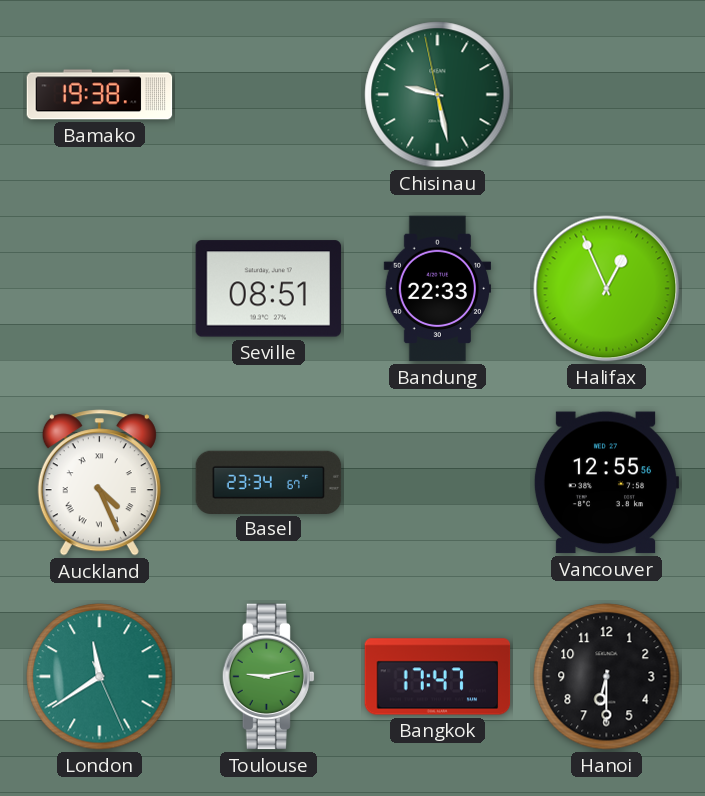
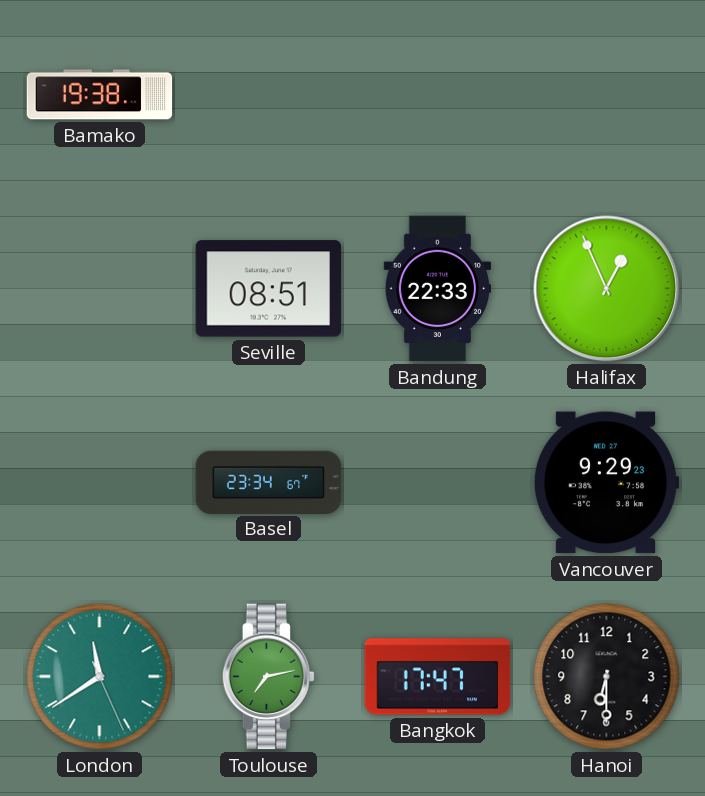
Chisinau: 9:27 -> none
Auckland: 4:26 -> none
Vancouver: 12:55 -> 9:29
Toulouse: 9:13 -> 7:13
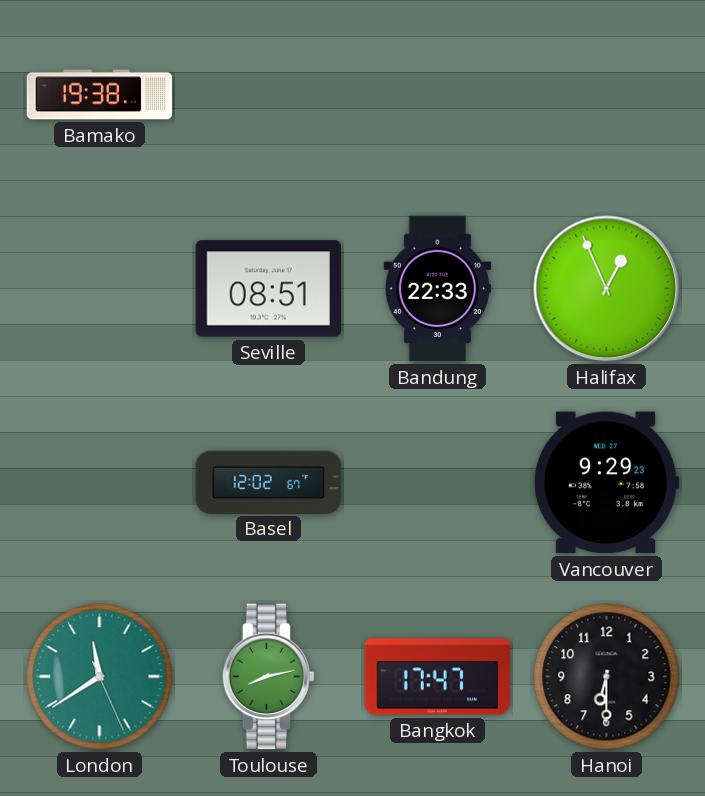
Basel: 23:34 -> 12:02
Toulouse: 7:13 -> 8:13
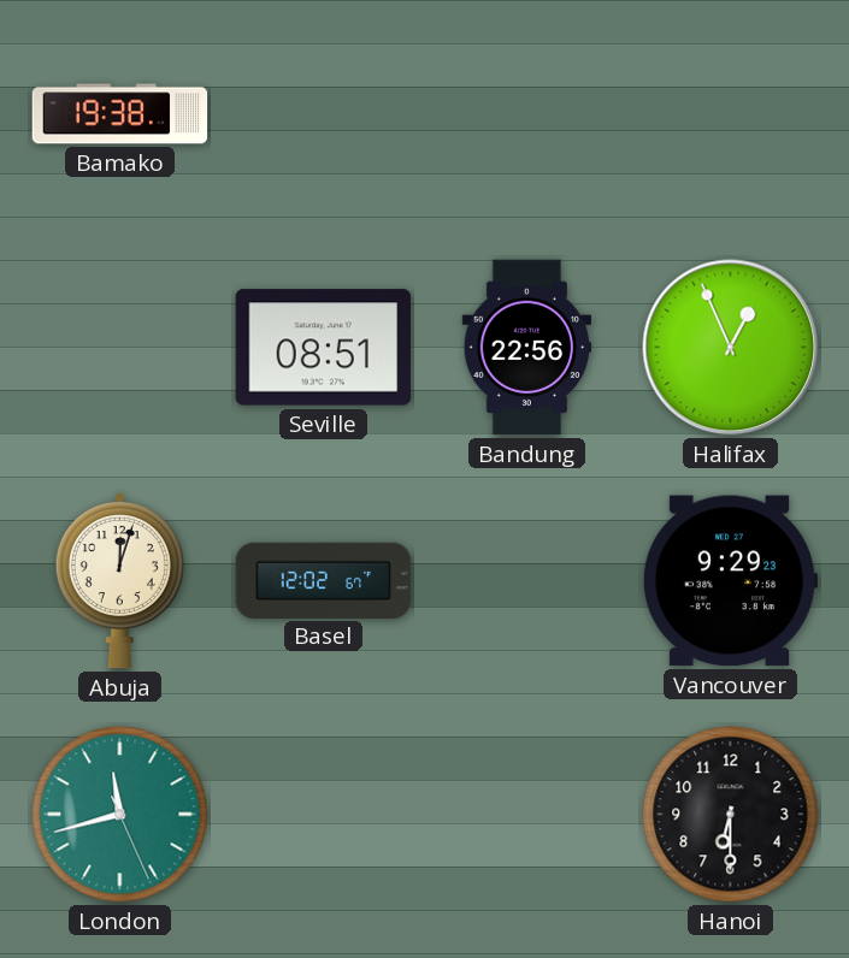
Bandung: 22:33 -> 22:56
Abuja: none -> 12:03
London: 11:39 -> 11:42
Toulouse: 8:13 -> none
Bangkok: 17:47 -> none
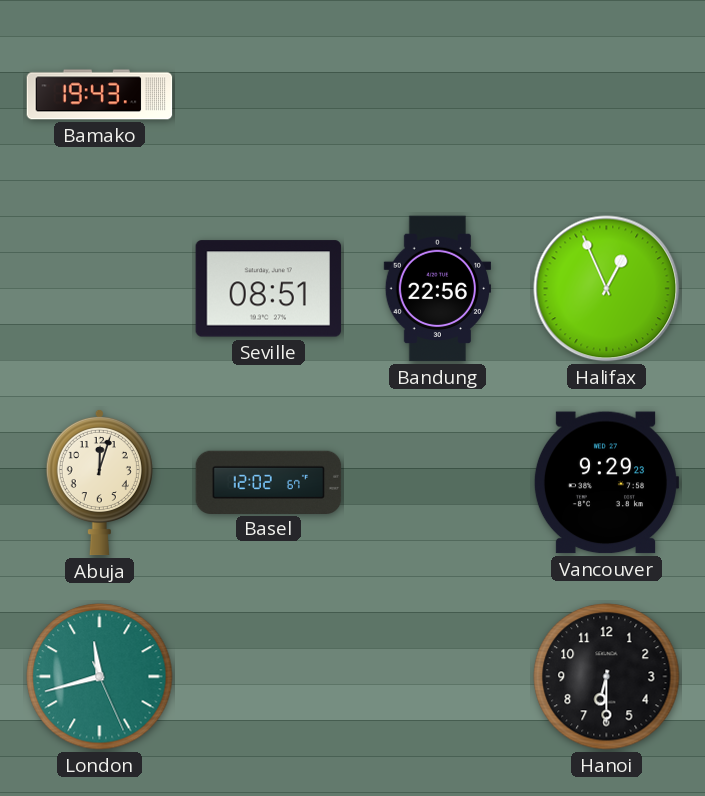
Bamako: 19:38 -> 19:43
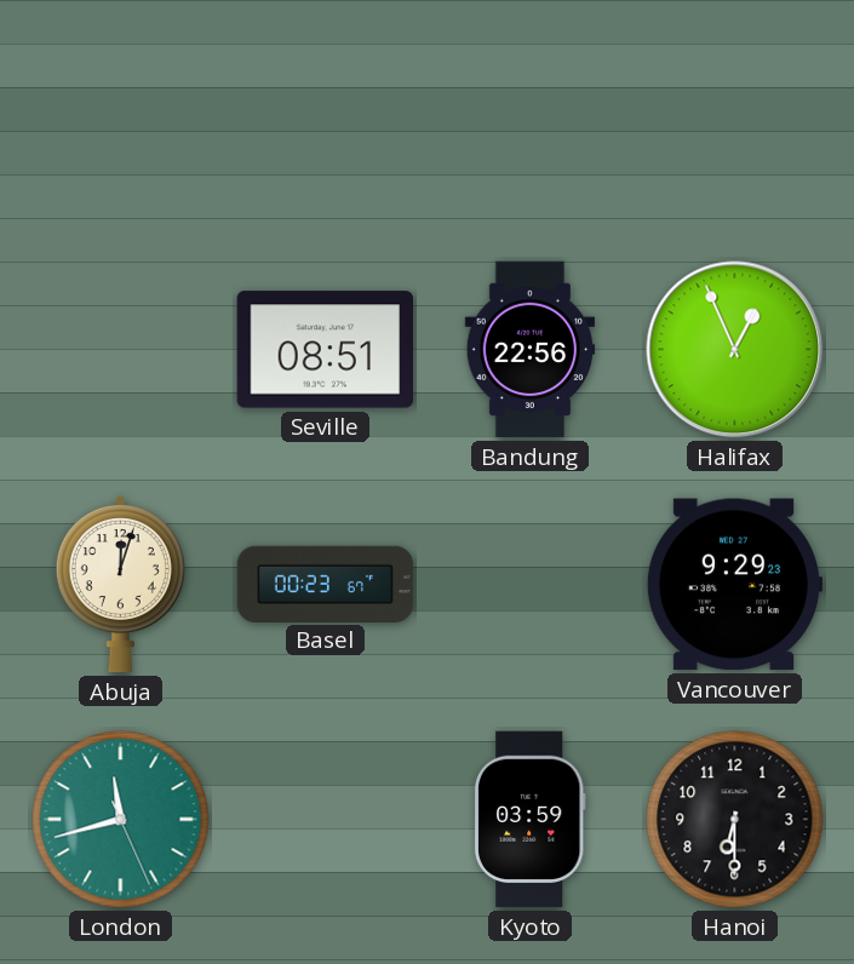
Bamako: 19:43 -> none
Basel: 12:02 -> 00:23
Kyoto: none -> 03:59
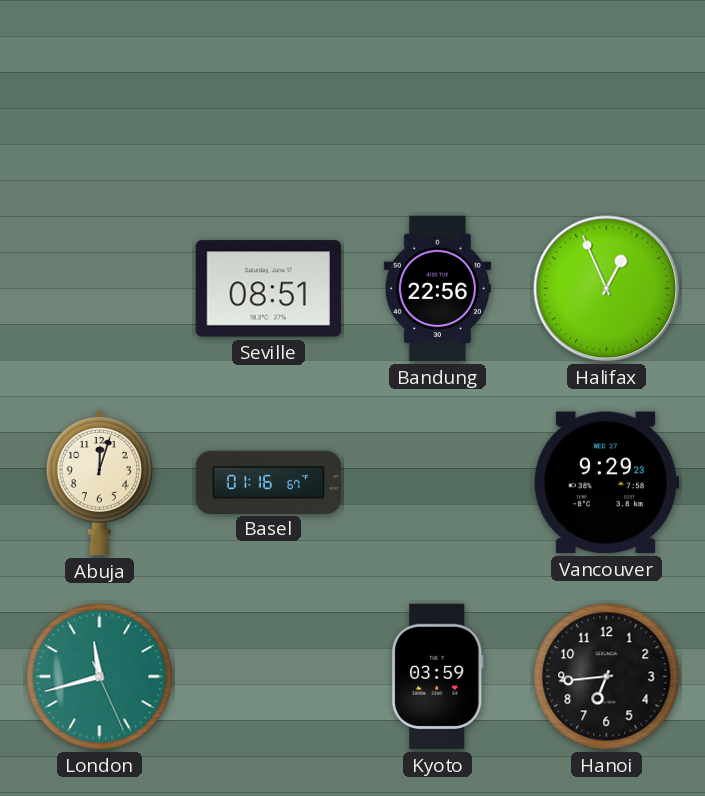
Basel: 00:23 -> 01:16
Hanoi: 6:30 -> 6:44
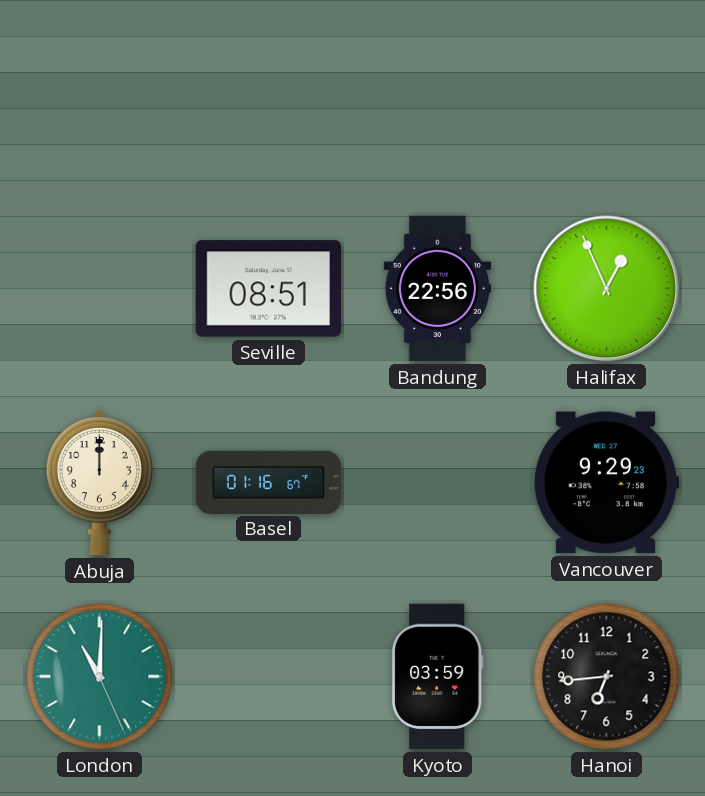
Abuja: 12:03 -> 12:00
London: 11:42 -> 11:00
